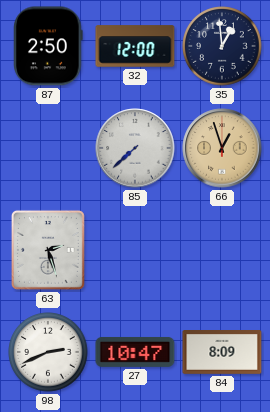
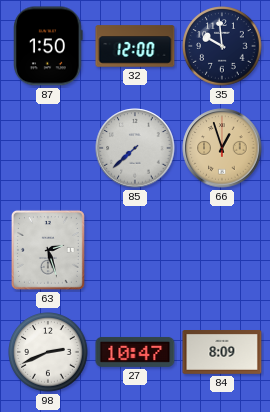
87: 2:50 -> 1:50
35: 12:59 -> 9:59
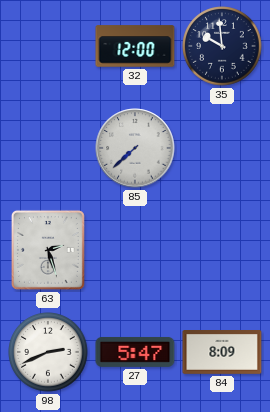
87: 1:50 -> none
66: 12:57 -> none
27: 10:47 -> 5:47
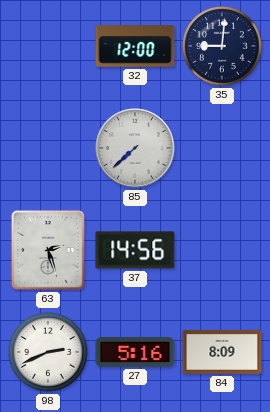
35: 9:59 -> 9:01
37: none -> 14:56
27: 5:47 -> 5:16
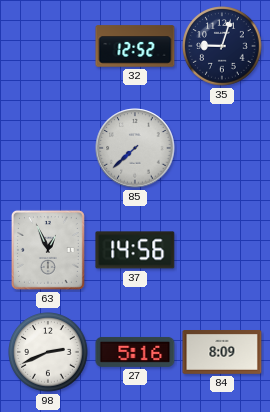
32: 12:00 -> 12:52
35: 9:01 -> 9:03
63: 2:27 -> 12:56
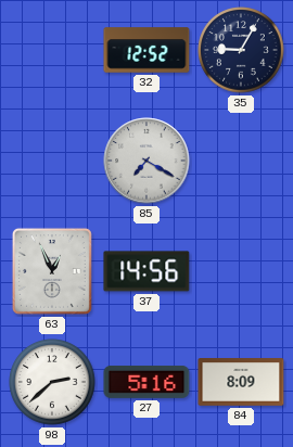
35: 9:03 -> 9:05
85: 7:38 -> 7:20
98: 2:41 -> 2:38
